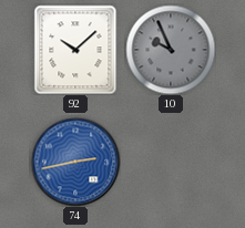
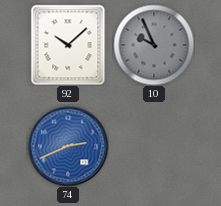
74: 2:43 -> 2:41
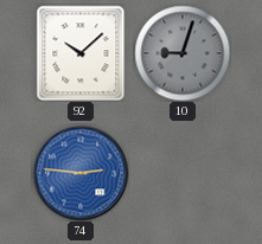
10: 9:56 -> 9:03
74: 2:41 -> 2:46
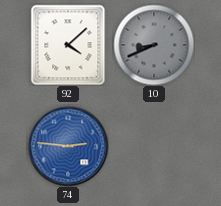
92: 10:08 -> 4:08
10: 9:03 -> 8:41
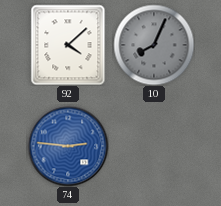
10: 8:41 -> 8:04
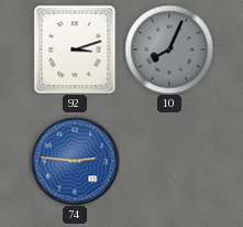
92: 4:08 -> 3:12
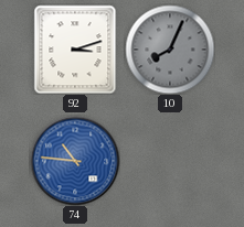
74: 2:46 -> 10:46
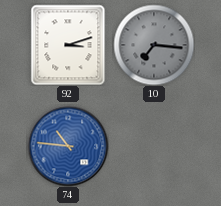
10: 8:04 -> 7:16
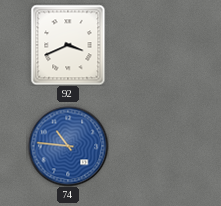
92: 3:12 -> 3:41
10: 7:16 -> none
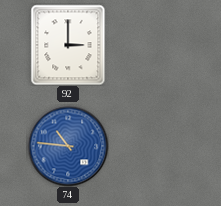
92: 3:41 -> 3:00
